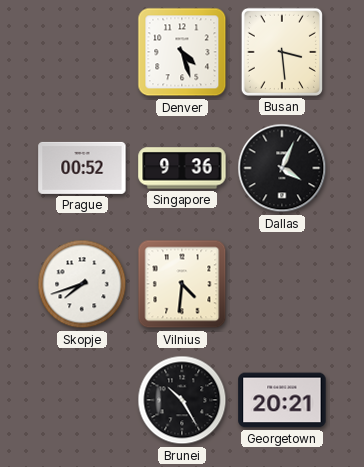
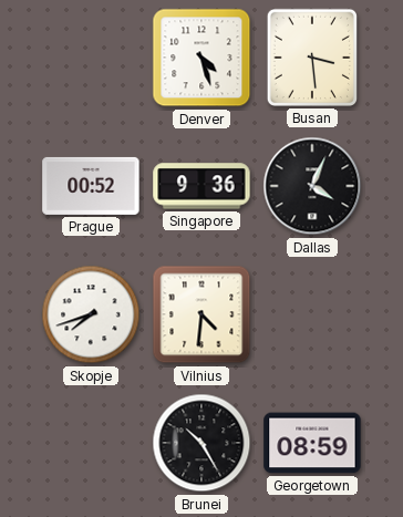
Georgetown: 20:21 -> 08:59
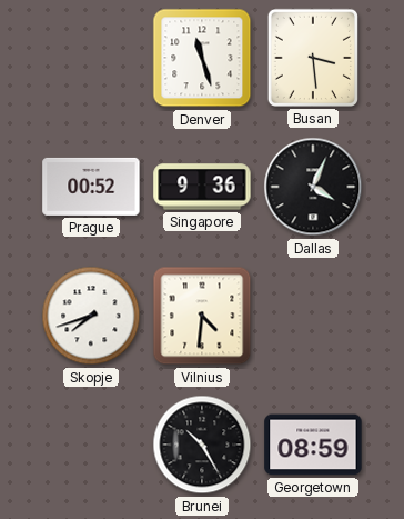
Denver: 4:27 -> 11:27
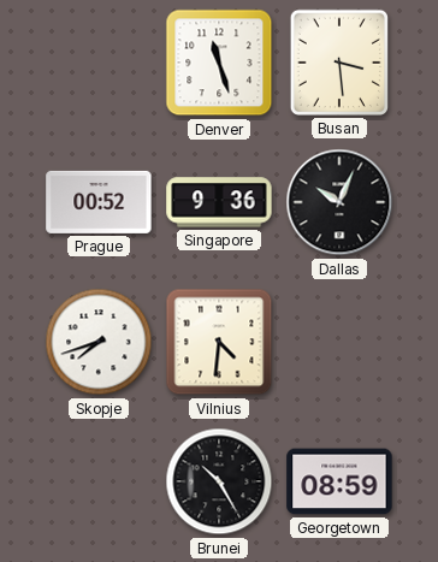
Dallas: 4:04 -> 10:04
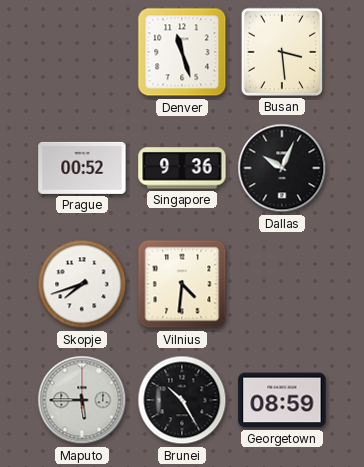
Maputo: none -> 5:45
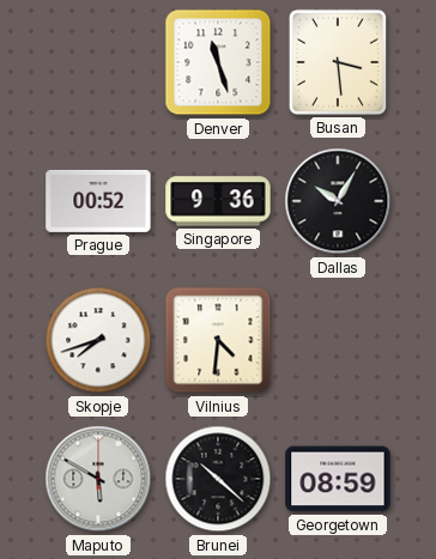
Dallas: 10:04 -> 10:05
Maputo: 5:45 -> 5:50
Brunei: 10:25 -> 10:22
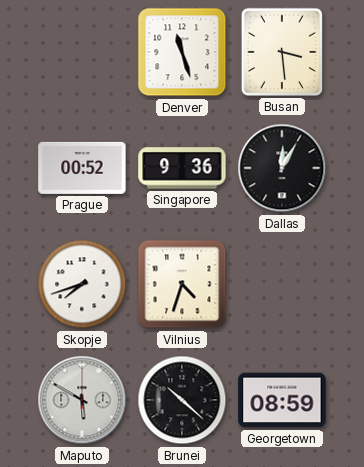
Dallas: 10:05 -> 12:05
Vilnius: 4:31 -> 4:33
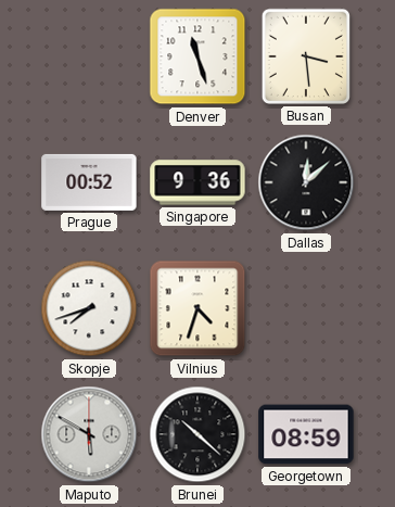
Dallas: 12:05 -> 12:08
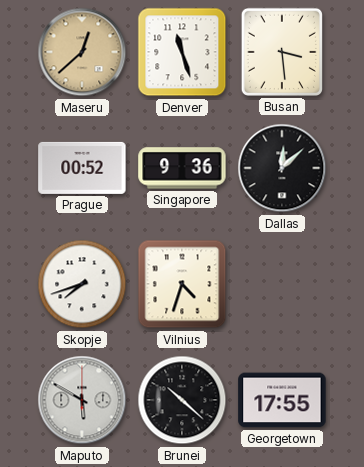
Maseru: none -> 12:38
Georgetown: 08:59 -> 17:55
